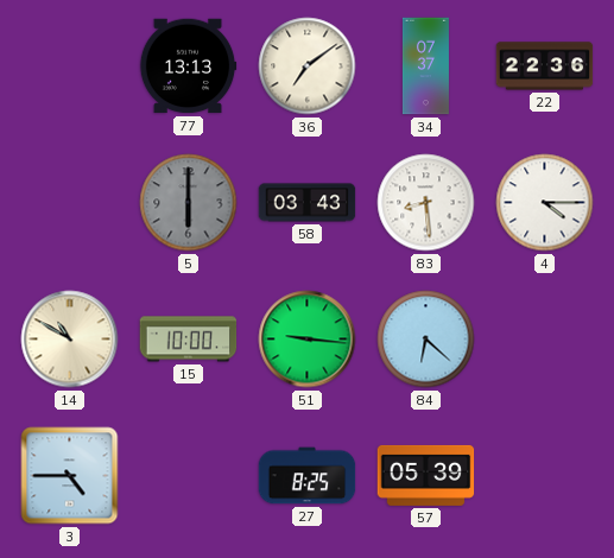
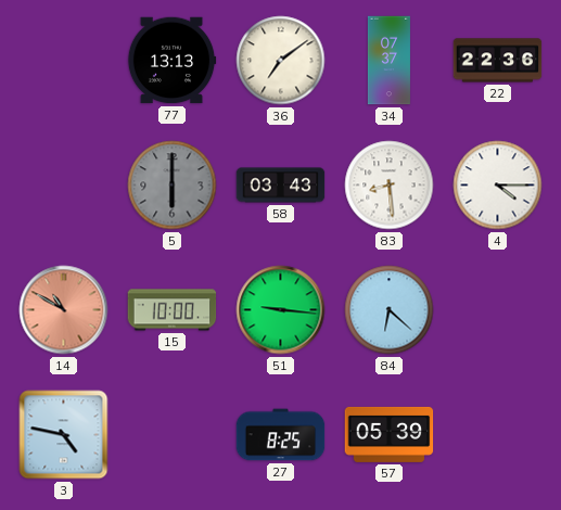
14 dial: cream -> salmon
3: 4:45 -> 4:47
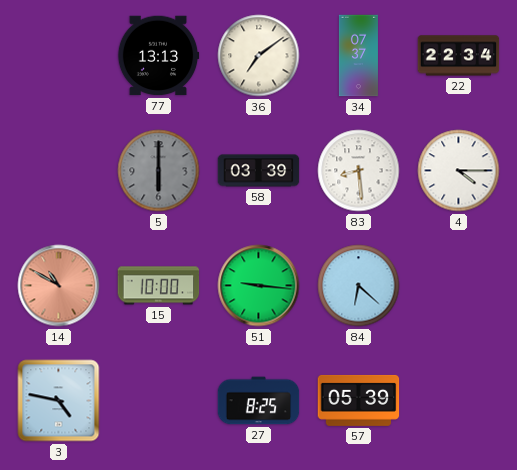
22: 22:36 -> 22:34
58: 03:43 -> 03:39
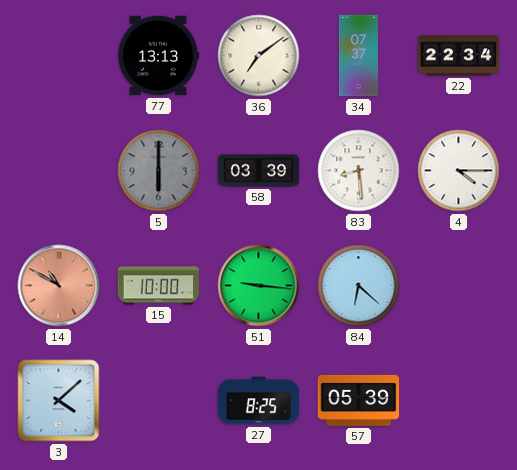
3: 4:47 -> 4:08
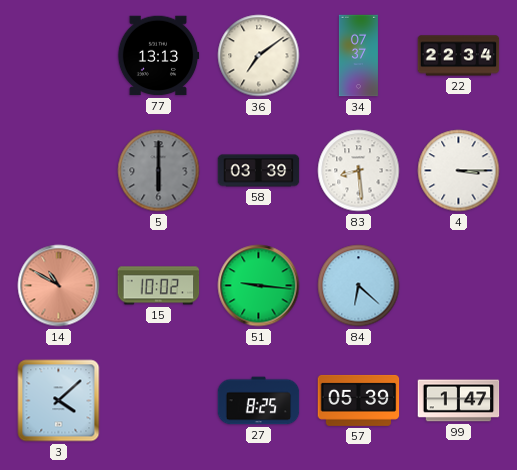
4: 4:15 -> 3:15
15: 10:00 -> 10:02
99: none -> 1:47
